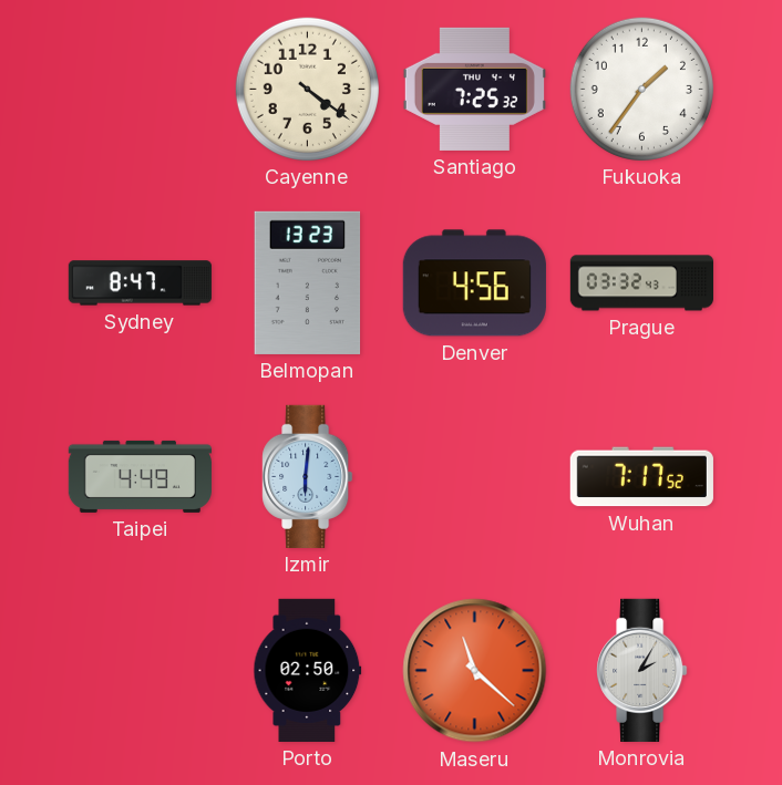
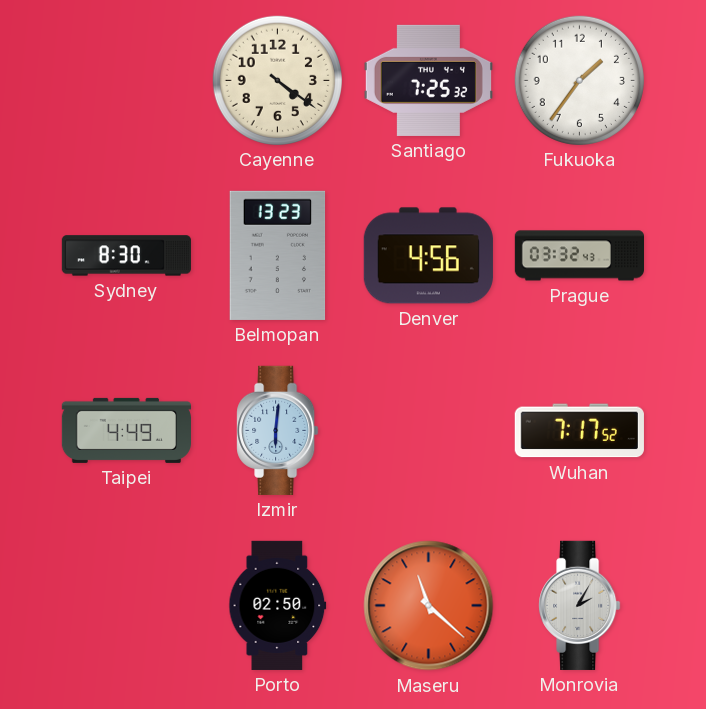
Sydney: 8:47 -> 8:30
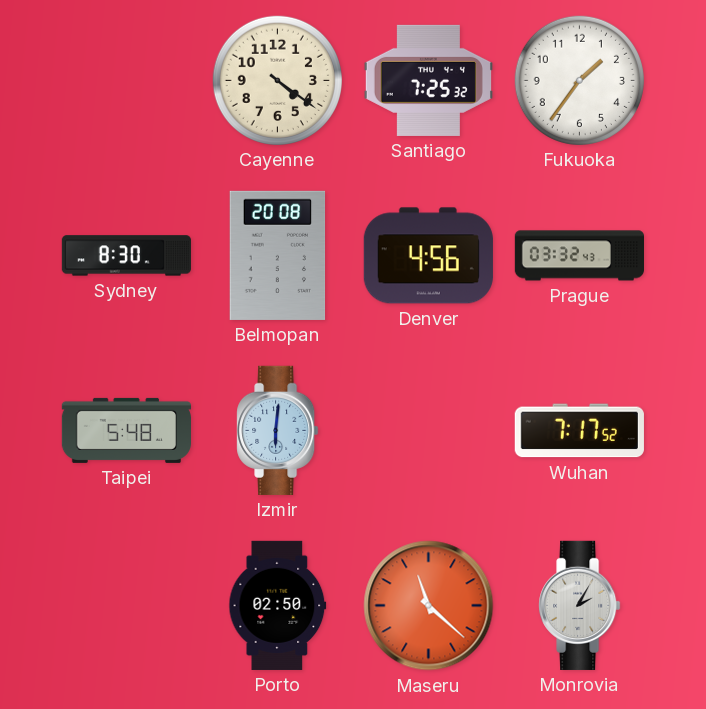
Belmopan: 13:23 -> 20:08
Taipei: 4:49 -> 5:48
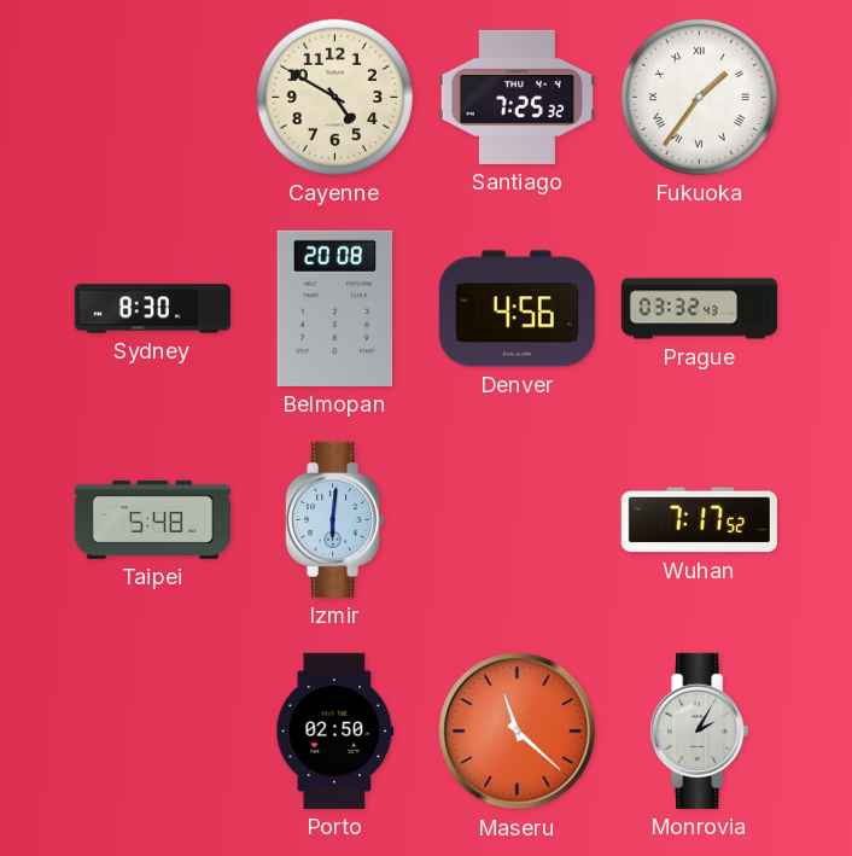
Cayenne: 4:21 -> 4:50
Fukuoka numerals: Arabic -> Roman
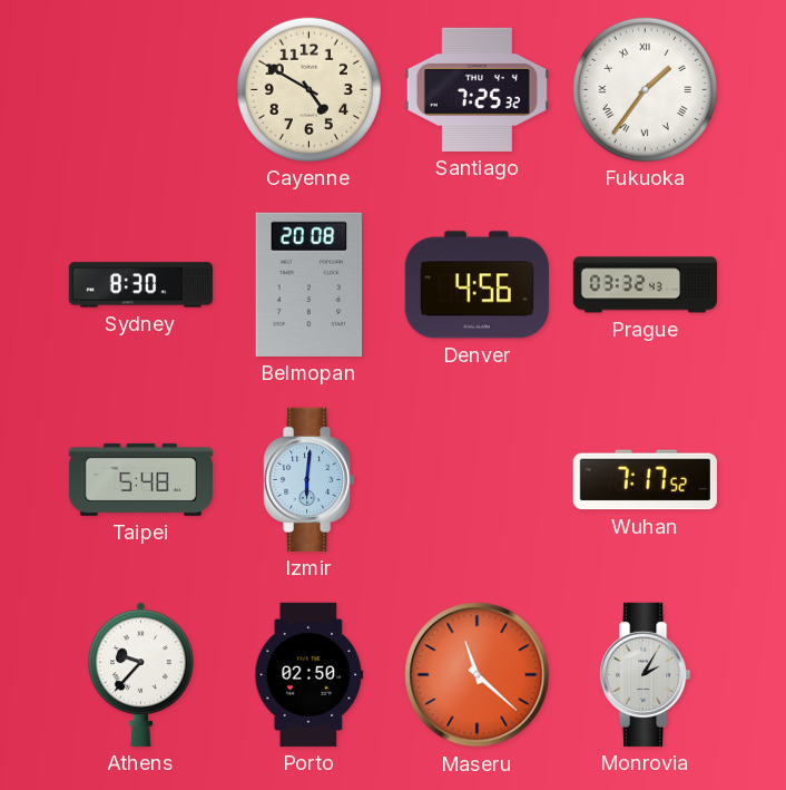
Athens: none -> 9:37
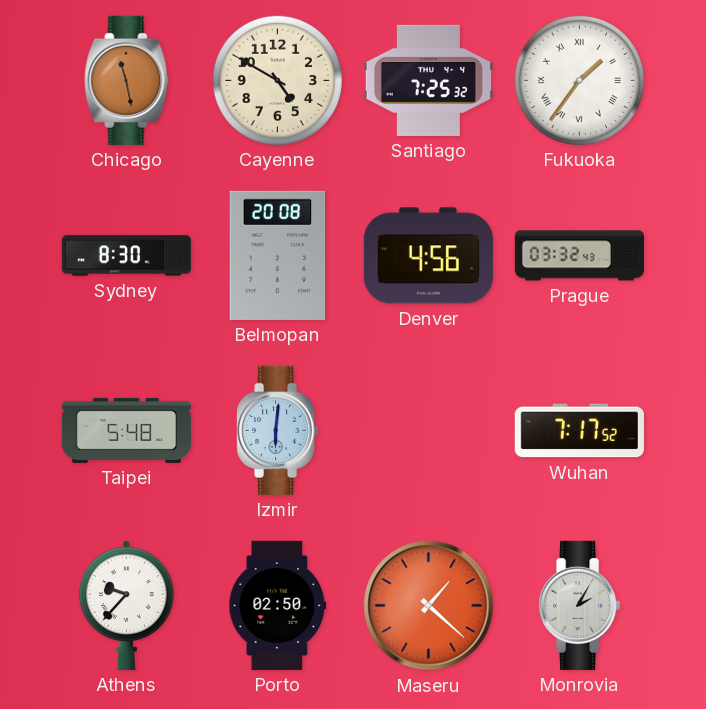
Chicago: none -> 11:28
Maseru: 11:22 -> 1:22
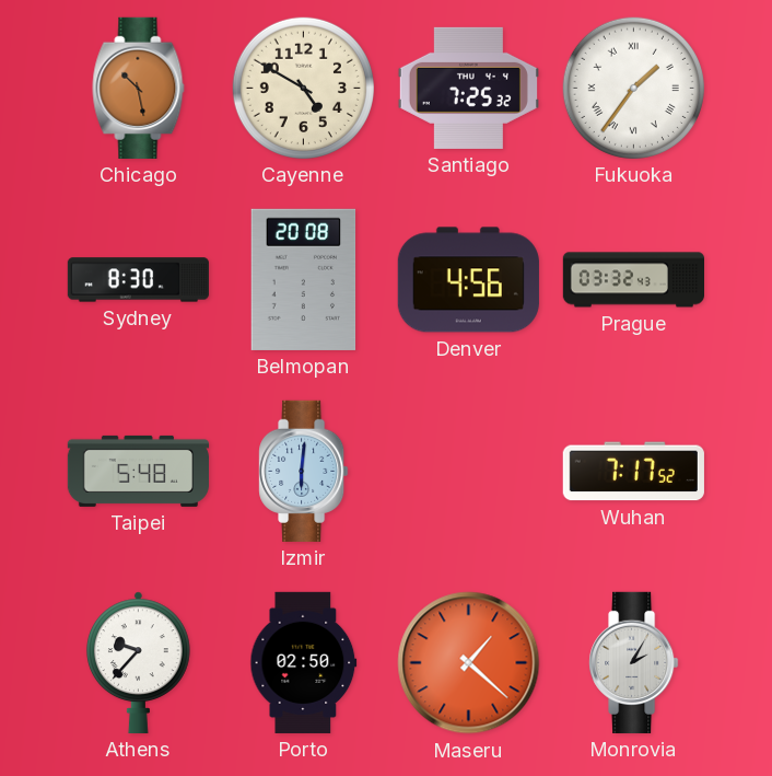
Chicago: 11:28 -> 10:28
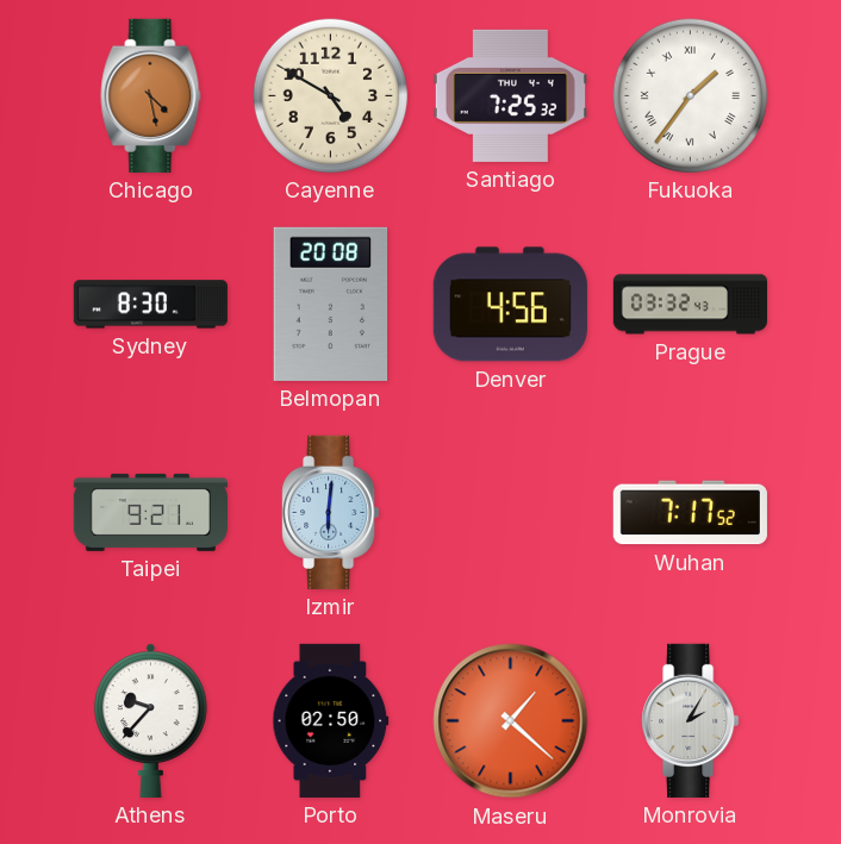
Chicago: 10:28 -> 4:28
Taipei: 5:48 -> 9:21
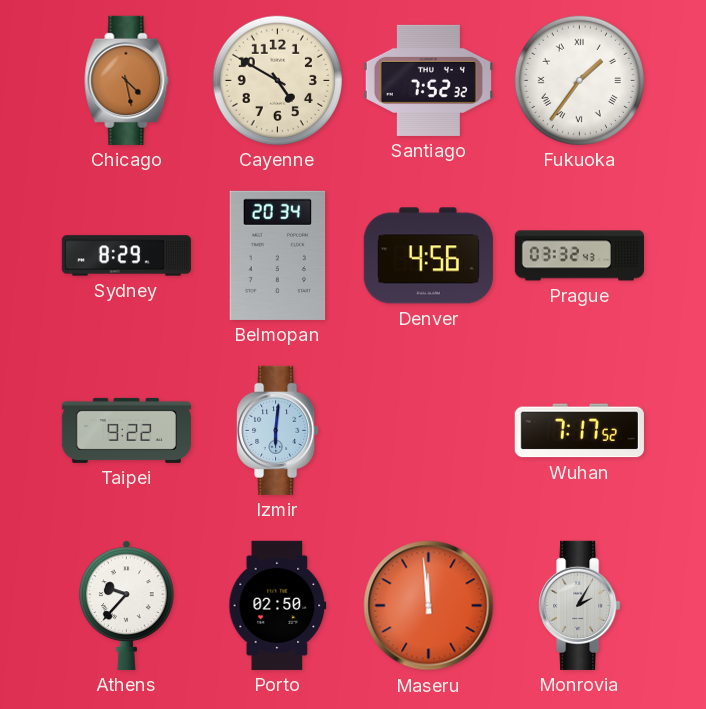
Santiago: 7:25 -> 7:52
Sydney: 8:30 -> 8:29
Belmopan: 20:08 -> 20:34
Taipei: 9:21 -> 9:22
Maseru: 1:22 -> 11:59
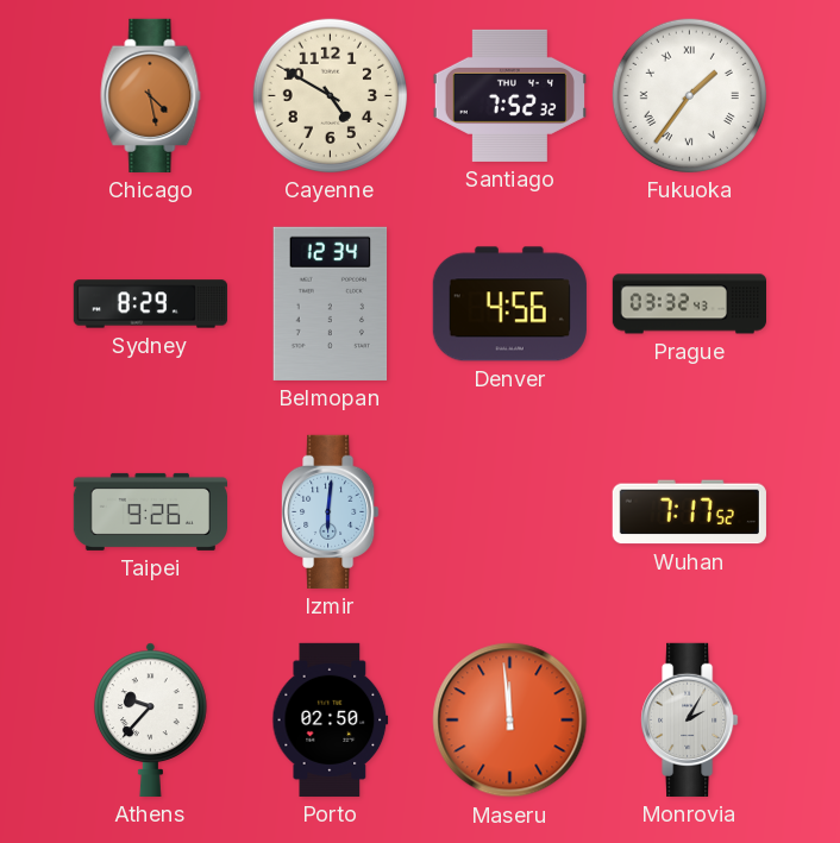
Belmopan: 20:34 -> 12:34
Taipei: 9:22 -> 9:26
